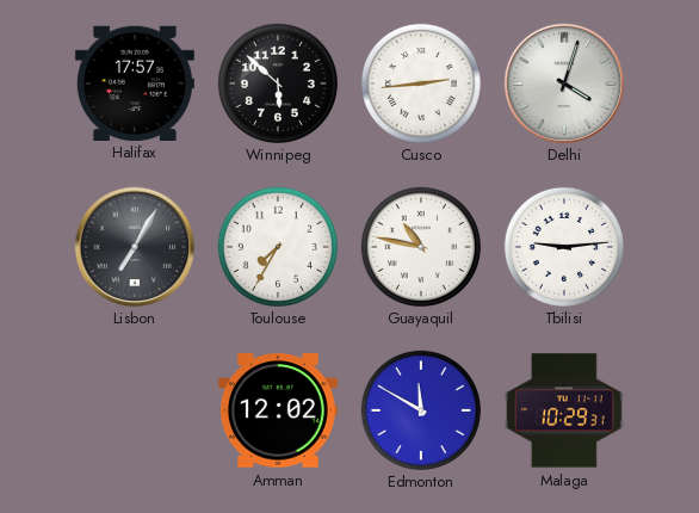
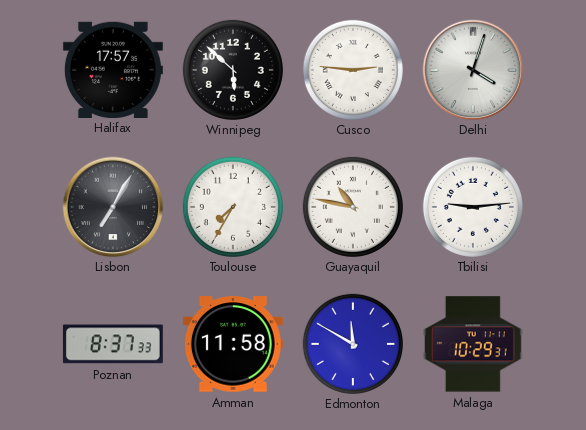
Cusco: 2:44 -> 2:46
Poznan: none -> 8:37
Amman: 12:02 -> 11:58
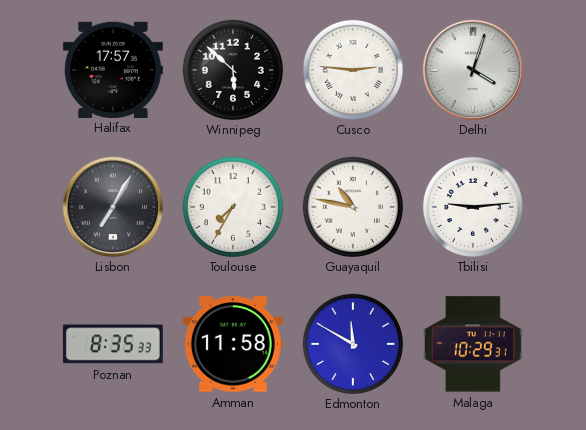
Poznan: 8:37 -> 8:35
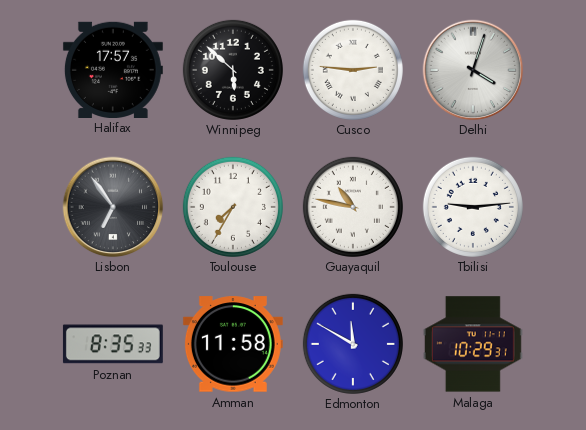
Lisbon: 7:05 -> 6:54
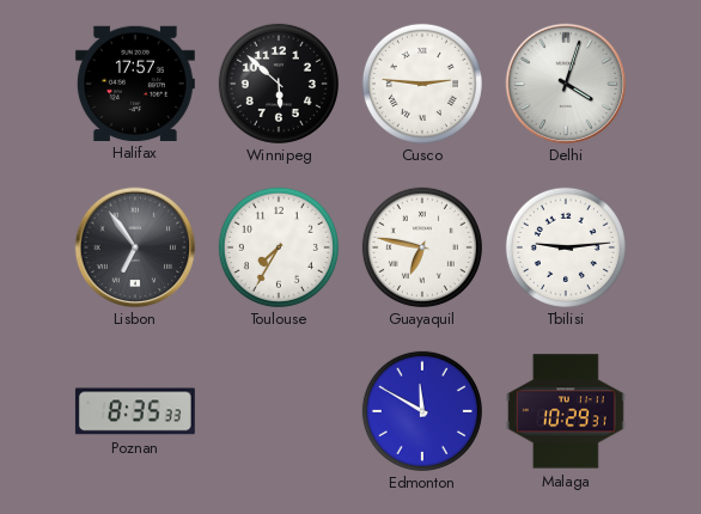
Guayaquil: 10:47 -> 6:47
Amman: 11:58 -> none
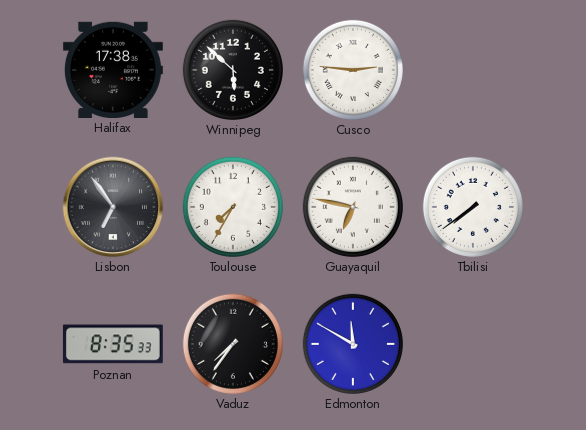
Halifax: 17:57 -> 17:38
Delhi: 4:03 -> none
Tbilisi: 9:14 -> 7:39
Vaduz: none -> 7:36
Malaga: 10:29 -> none
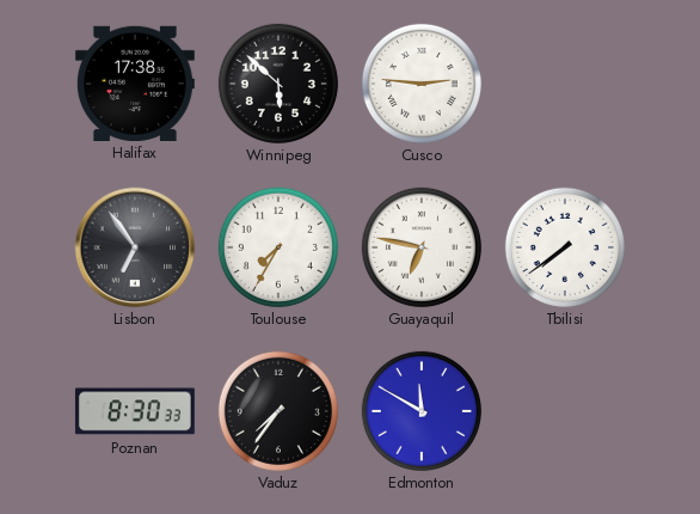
Poznan: 8:35 -> 8:30
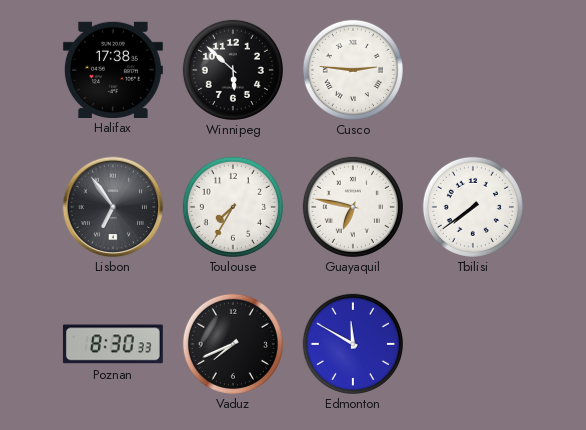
Vaduz: 7:36 -> 7:41
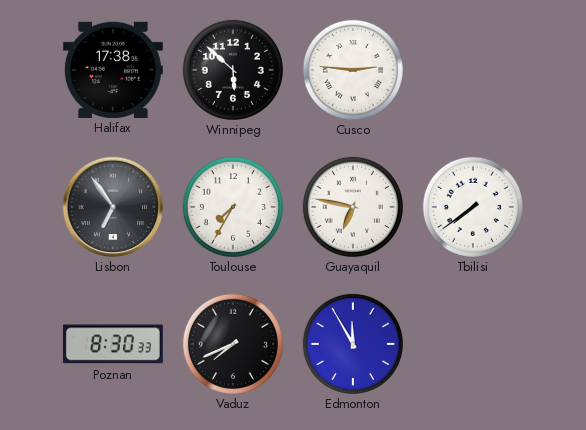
Edmonton: 11:50 -> 11:55
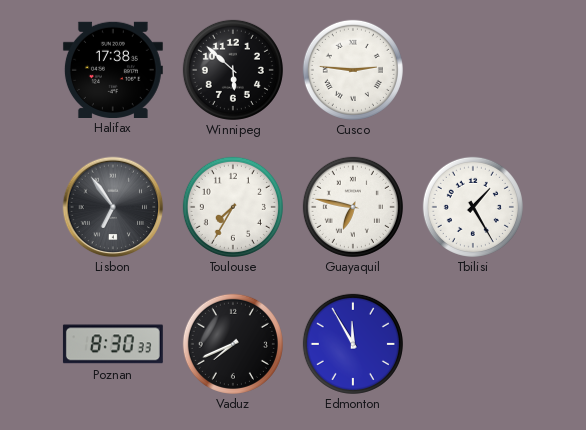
Tbilisi: 7:39 -> 1:25
